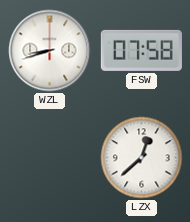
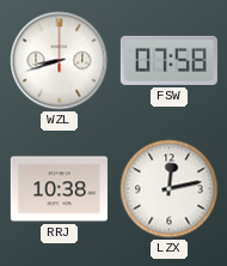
RRJ: none -> 10:38
LZX: 12:38 -> 12:13
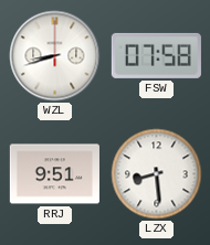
RRJ: 10:38 -> 9:51
LZX: 12:13 -> 8:29
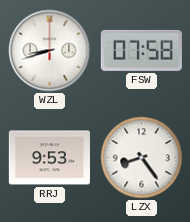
RRJ: 9:51 -> 9:53
LZX: 8:29 -> 8:24
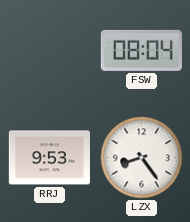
WZL: 8:42 -> none
FSW: 07:58 -> 08:04
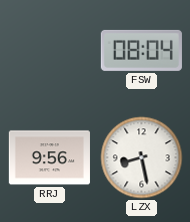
RRJ: 9:53 -> 9:56
LZX: 8:24 -> 8:28
